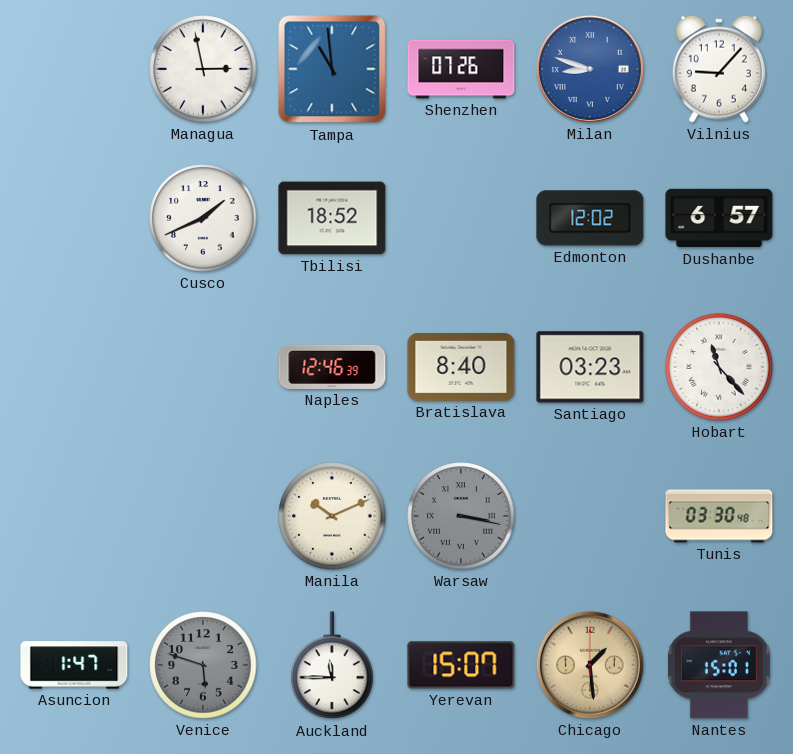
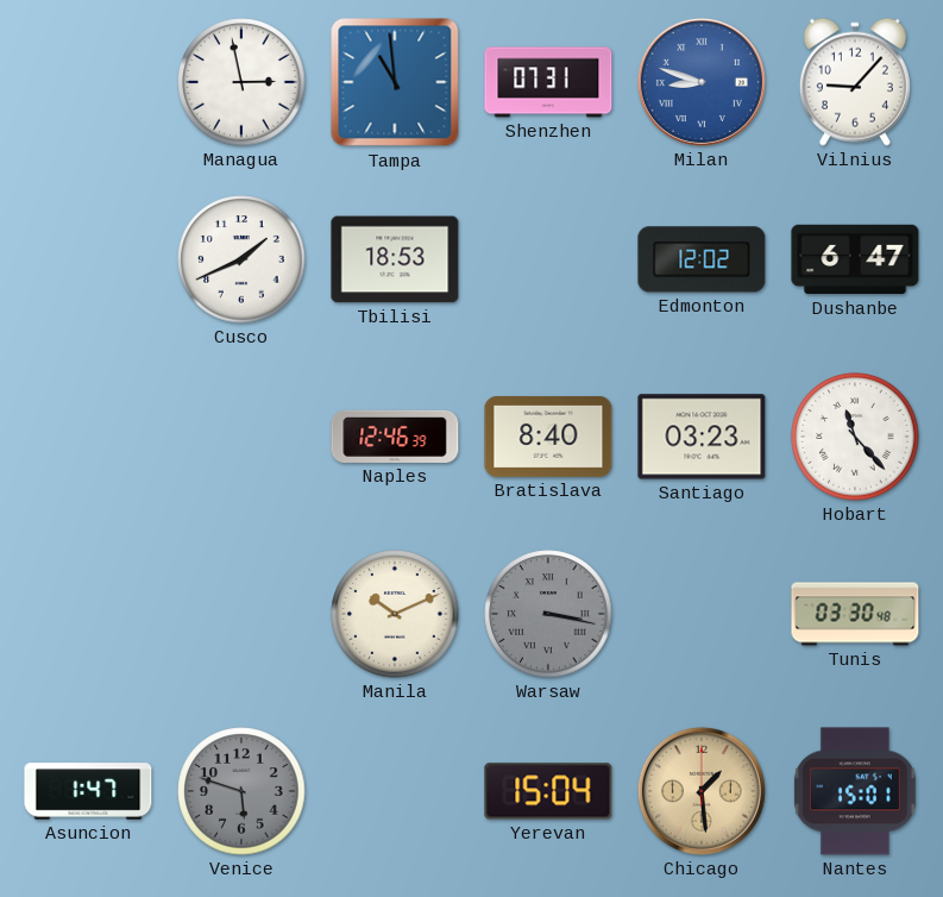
Shenzhen: 07:26 -> 07:31
Tbilisi: 18:52 -> 18:53
Dushanbe: 6:57 -> 6:47
Auckland: 11:45 -> none
Yerevan: 15:07 -> 15:04
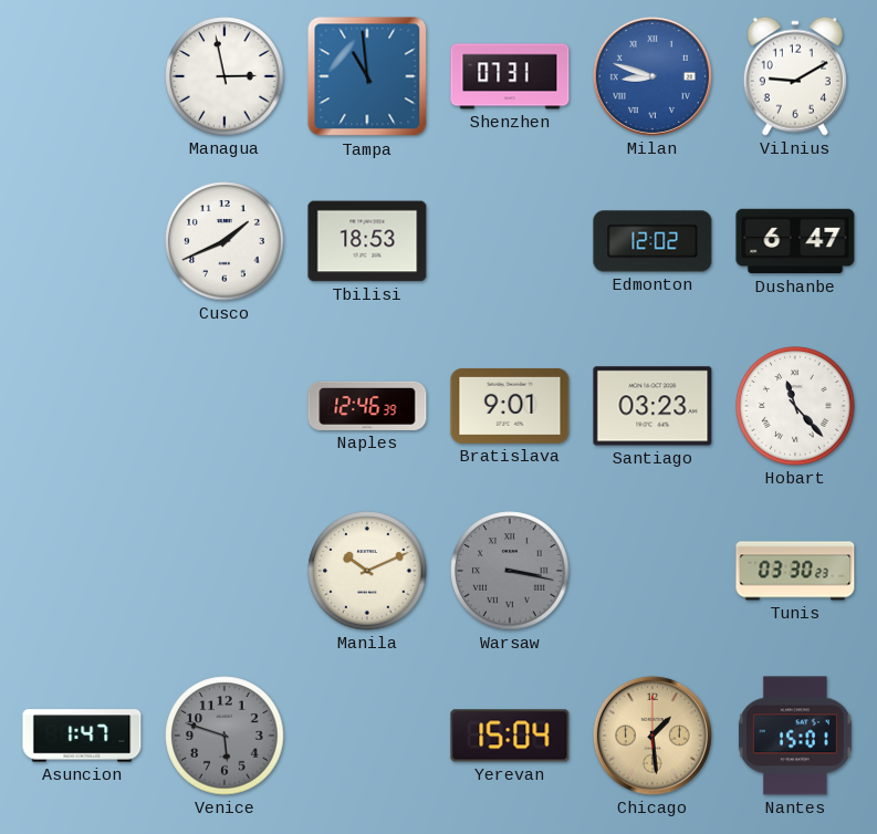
Vilnius: 9:07 -> 9:10
Bratislava: 8:40 -> 9:01
Tunis: 03:30:48 -> 03:30:23
